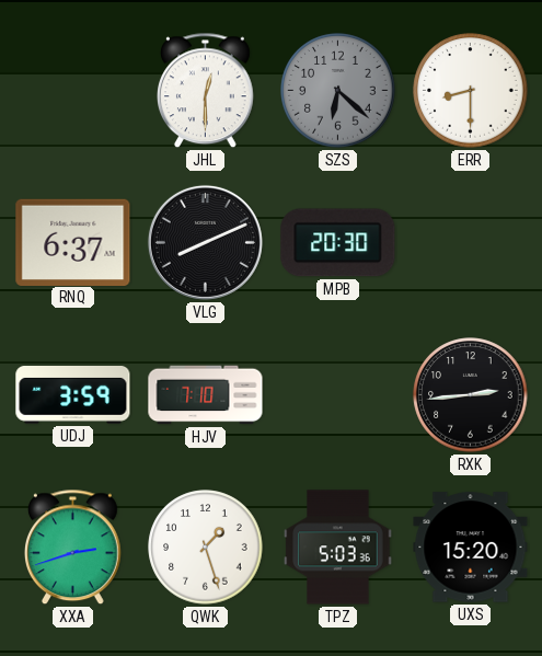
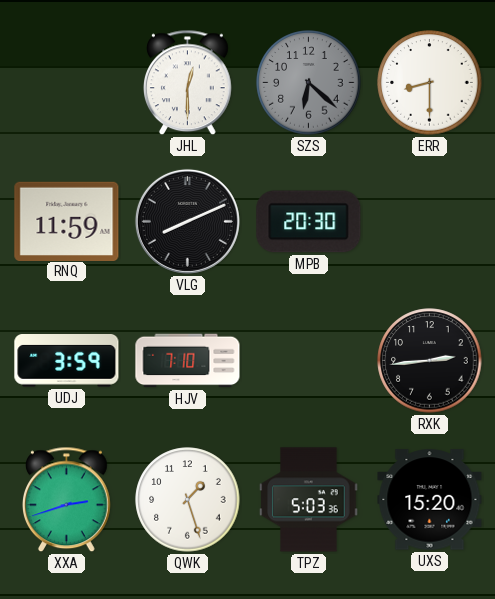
RNQ: 6:37 -> 11:59
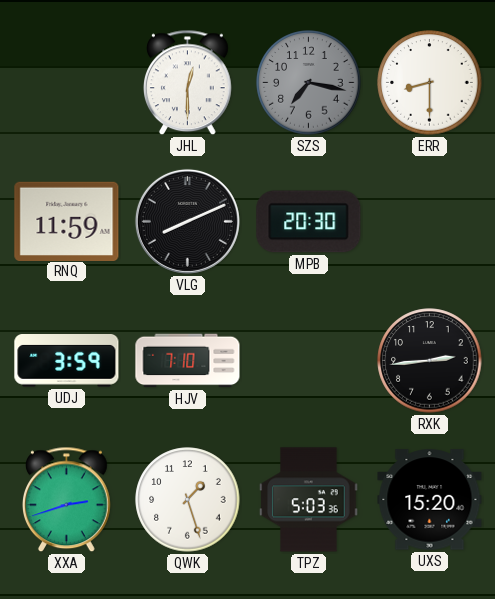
SZS: 6:22 -> 7:17
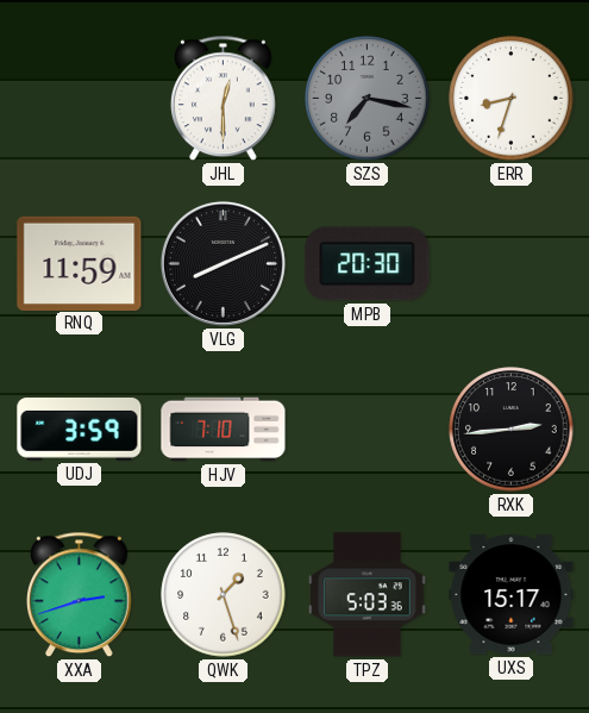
ERR: 8:30 -> 8:33
UXS: 15:20 -> 15:17
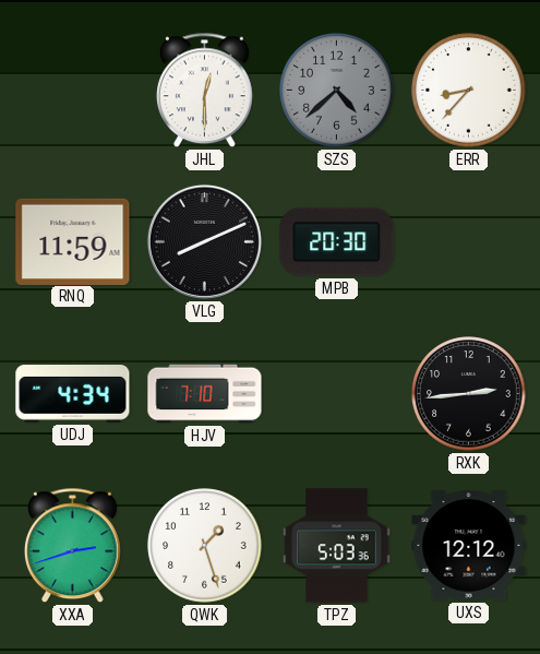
SZS: 7:17 -> 4:38
ERR: 8:33 -> 8:37
UDJ: 3:59 -> 4:34
UXS: 15:17 -> 12:12
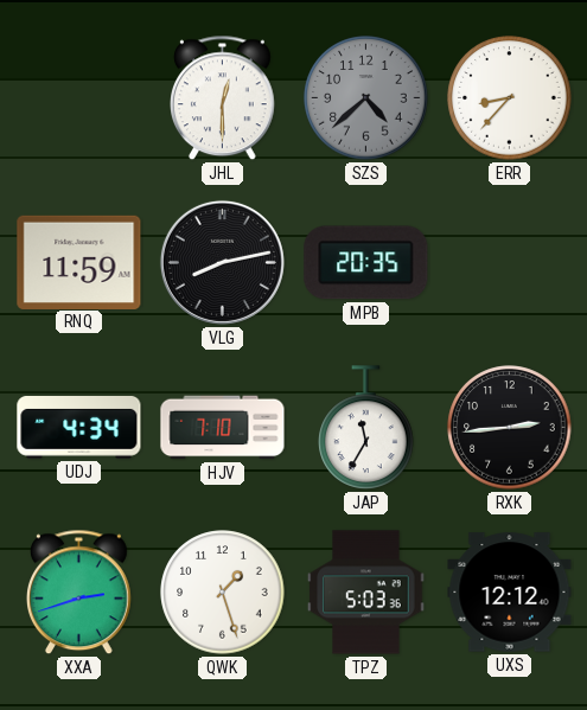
VLG: 8:11 -> 8:13
MPB: 20:30 -> 20:35
JAP: none -> 11:35
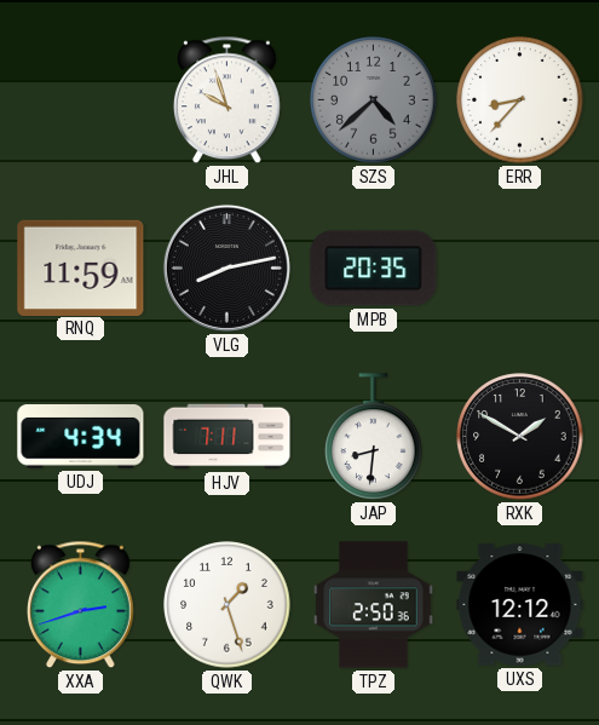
JHL: 12:30 -> 9:57
HJV: 7:10 -> 7:11
JAP: 11:35 -> 8:31
RXK: 2:44 -> 1:50
TPZ: 5:03 -> 2:50
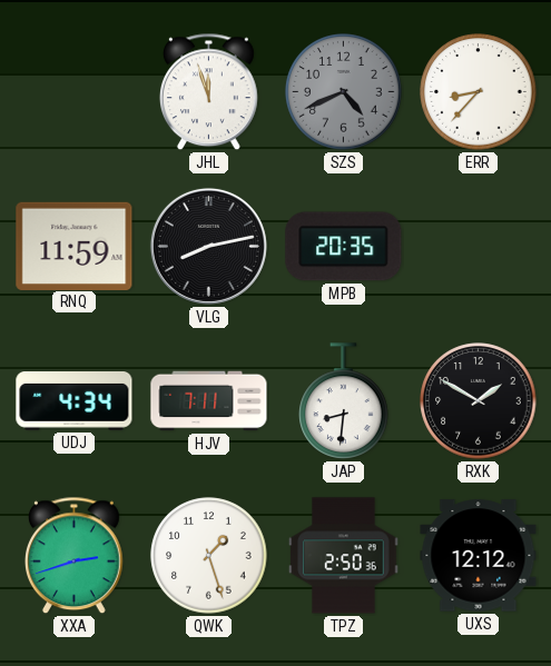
JHL: 9:57 -> 11:57
SZS: 4:38 -> 4:41
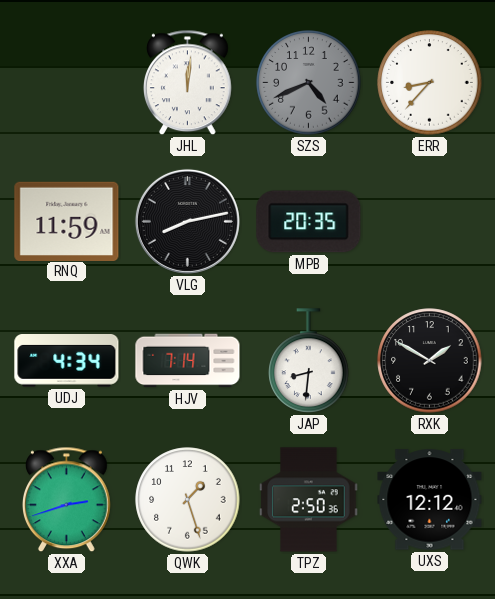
JHL: 11:57 -> 12:01
HJV: 7:11 -> 7:14
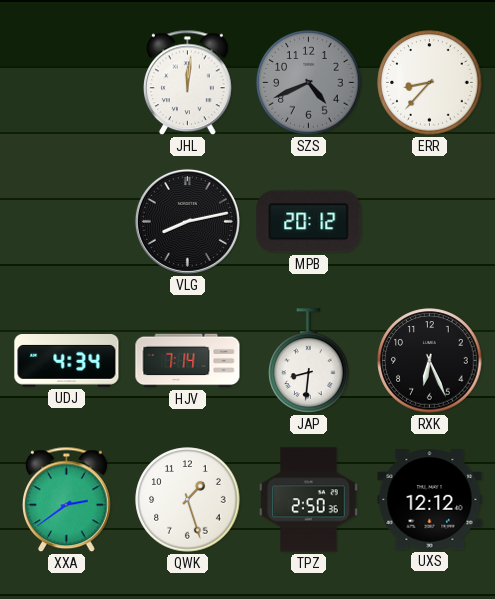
RNQ: 11:59 -> none
MPB: 20:35 -> 20:12
RXK: 1:50 -> 6:26
XXA: 2:42 -> 2:39
